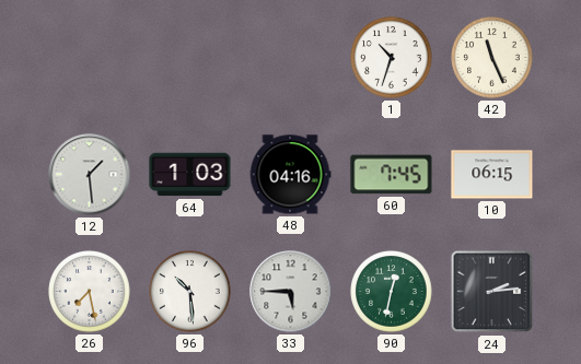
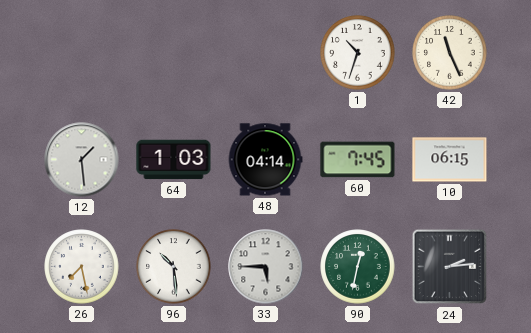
48: 04:16 -> 04:14
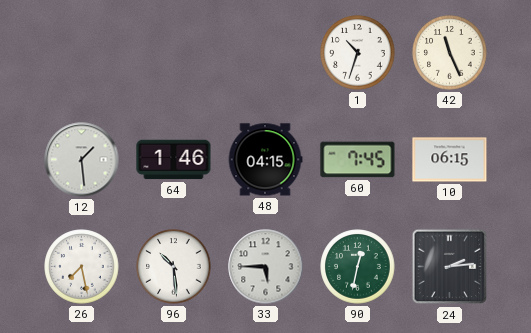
64: 1:03 -> 1:46
48: 04:14 -> 04:15
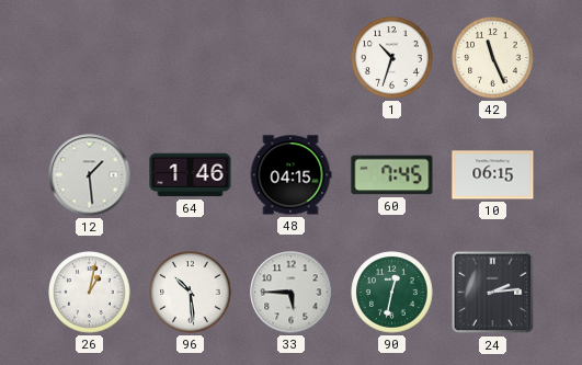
26: 7:28 -> 1:02
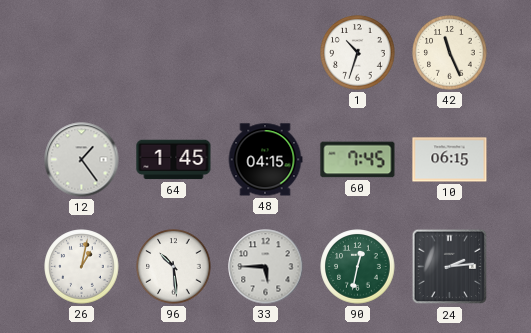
12: 1:29 -> 1:24
64: 1:46 -> 1:45
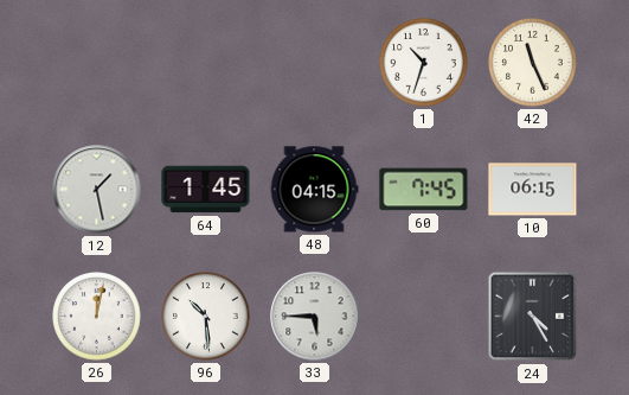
12: 1:24 -> 1:28
26: 1:02 -> 12:02
90: 12:32 -> none
24: 2:14 -> 4:25
